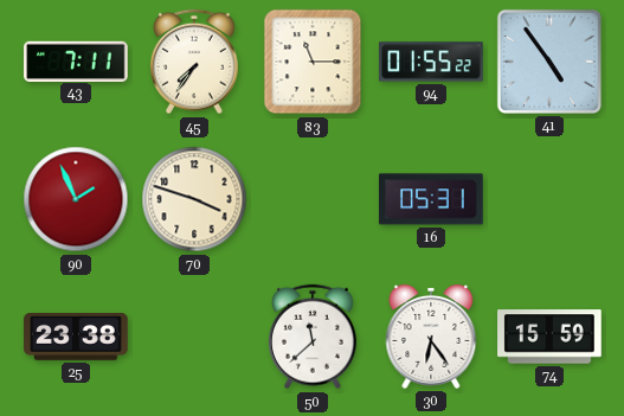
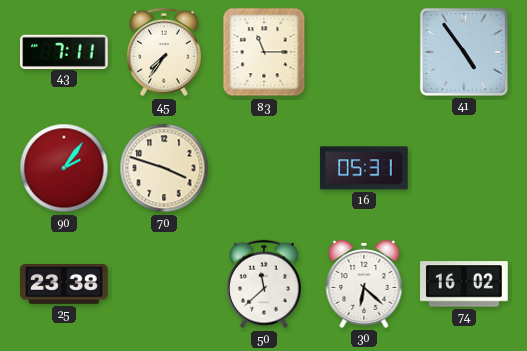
94: 01:55 -> none
90: 1:56 -> 2:06
30: 6:24 -> 6:22
74: 15:59 -> 16:02
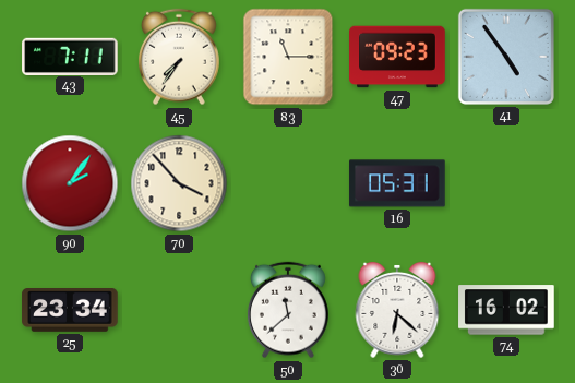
47: none -> 09:23
70: 3:48 -> 3:53
25: 23:38 -> 23:34
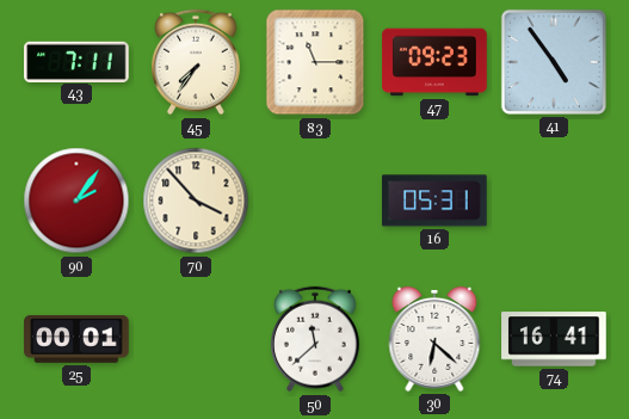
25: 23:34 -> 00:01
74: 16:02 -> 16:41
